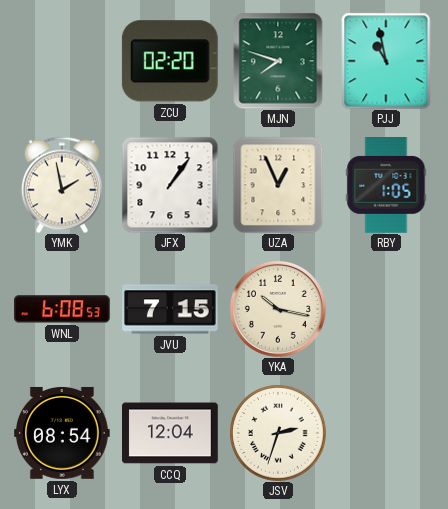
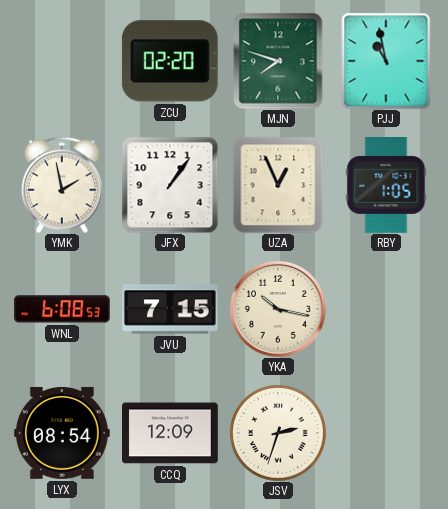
CCQ: 12:04 -> 12:09
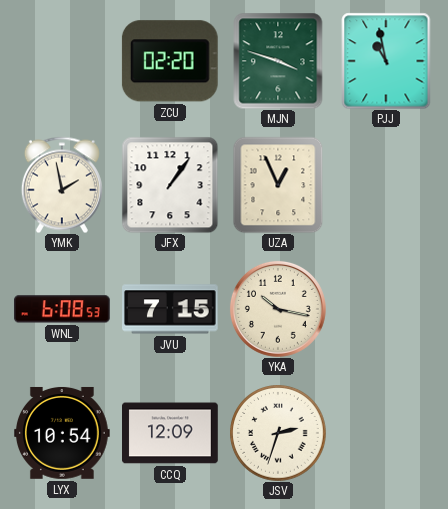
MJN: 7:48 -> 3:48
RBY: 1:05 -> none
LYX: 08:54 -> 10:54
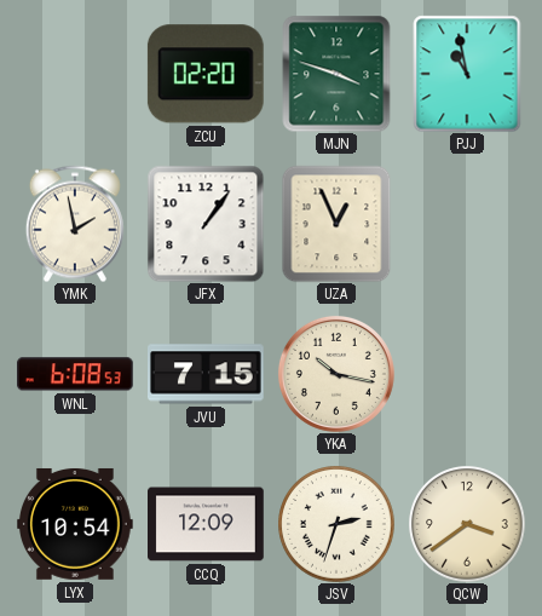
QCW: none -> 3:39
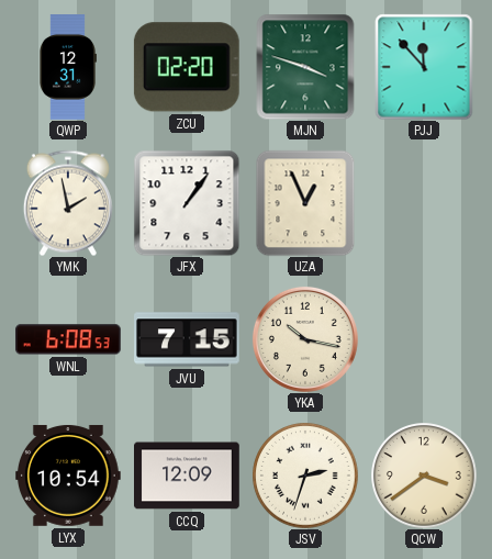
QWP: none -> 12:31
PJJ: 10:58 -> 11:53
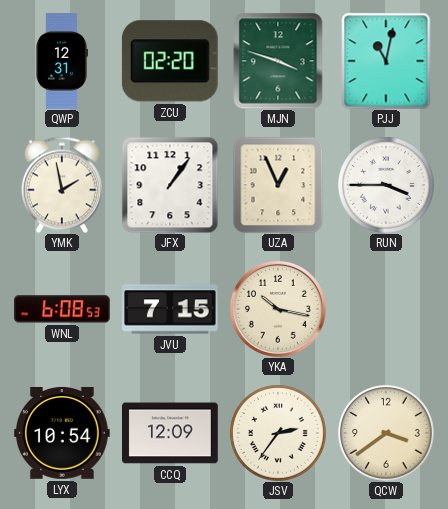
PJJ: 11:53 -> 11:02
RUN: none -> 3:45
JSV: 2:33 -> 2:36
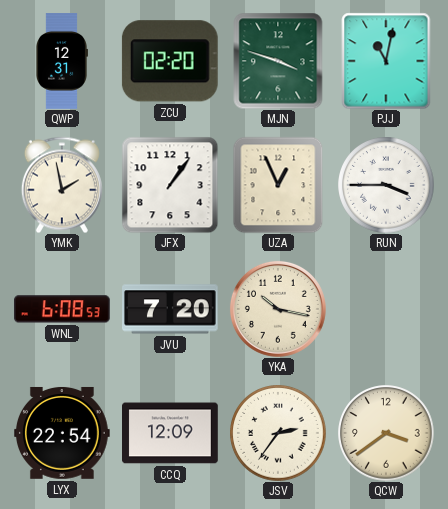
JVU: 7:15 -> 7:20
LYX: 10:54 -> 22:54
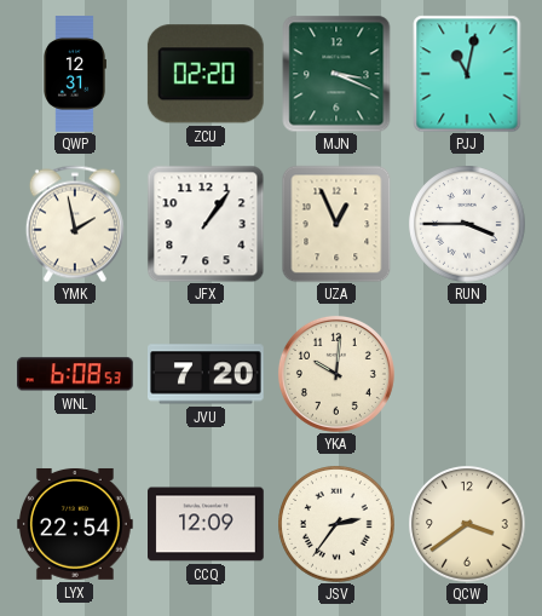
MJN: 3:48 -> 3:19
YKA: 10:17 -> 10:01
